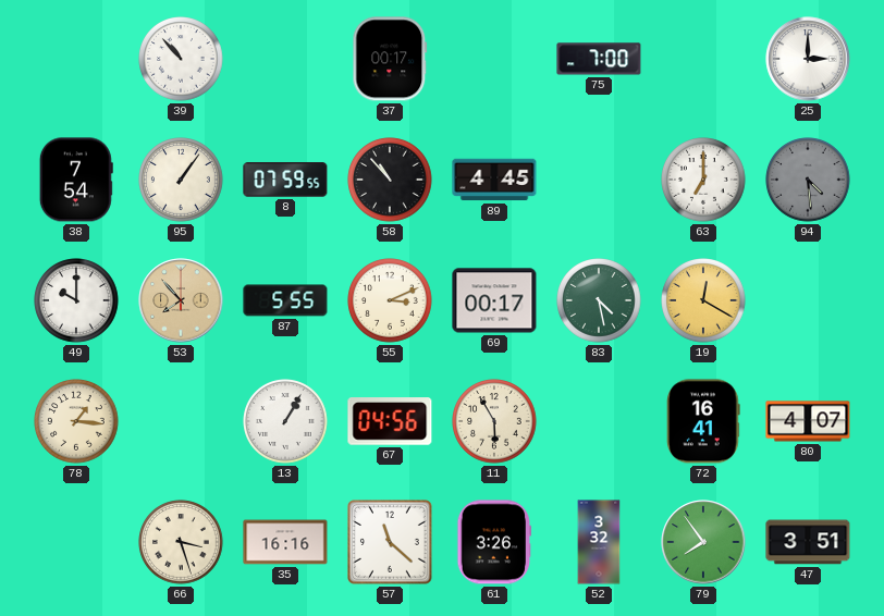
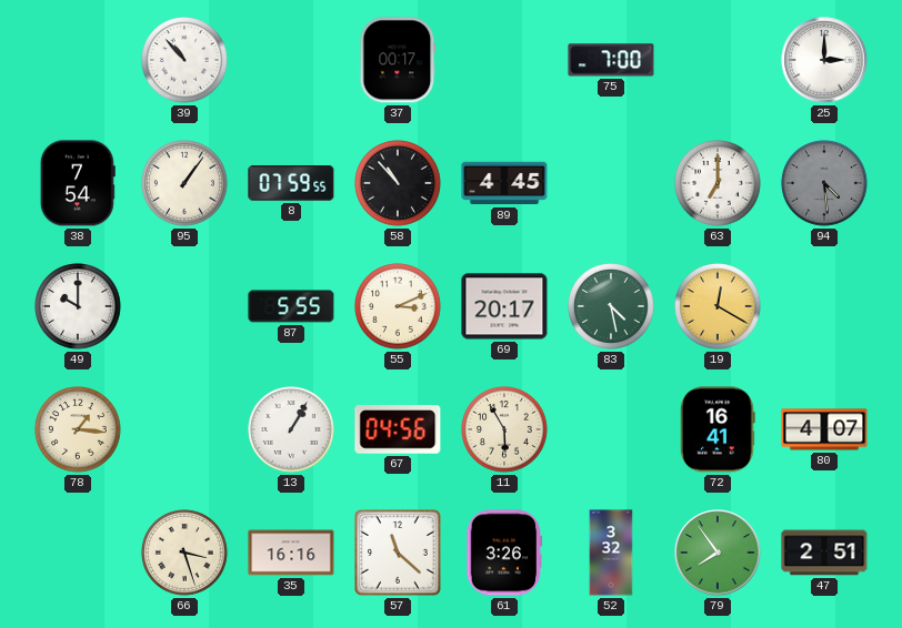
53: 7:53 -> none
69: 00:17 -> 20:17
47: 3:51 -> 2:51
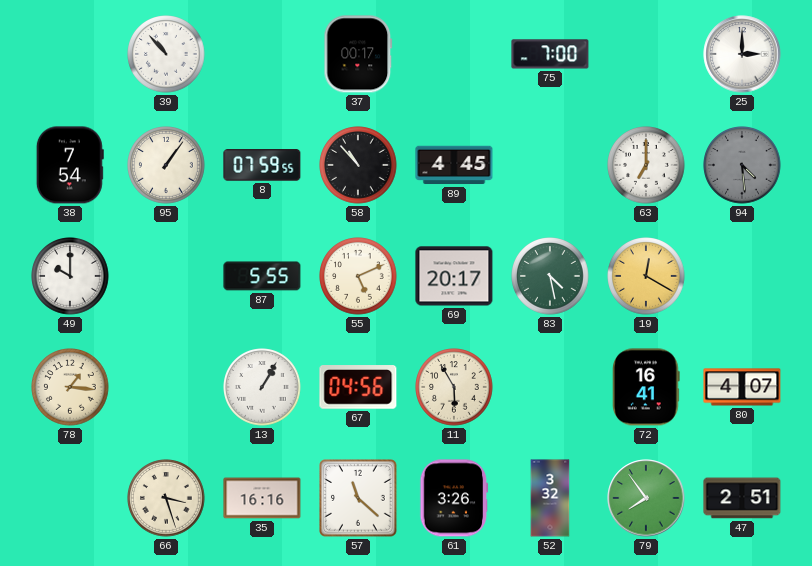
55: 3:11 -> 5:11
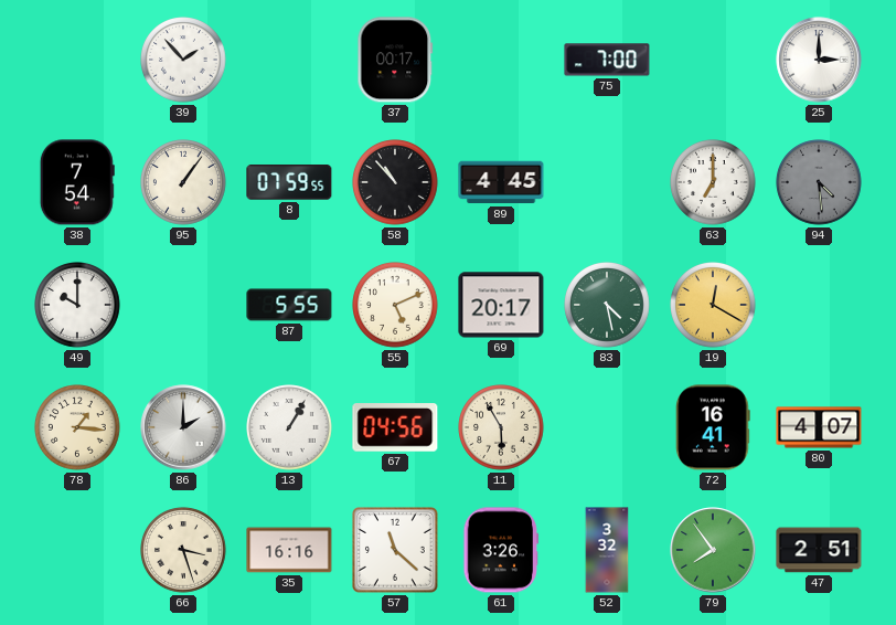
39: 10:53 -> 1:53
86: none -> 2:00
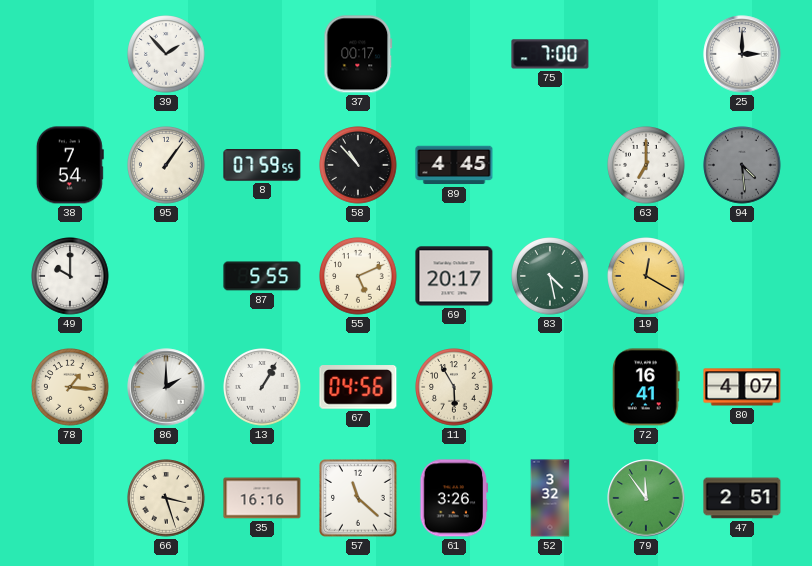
79: 7:54 -> 11:54
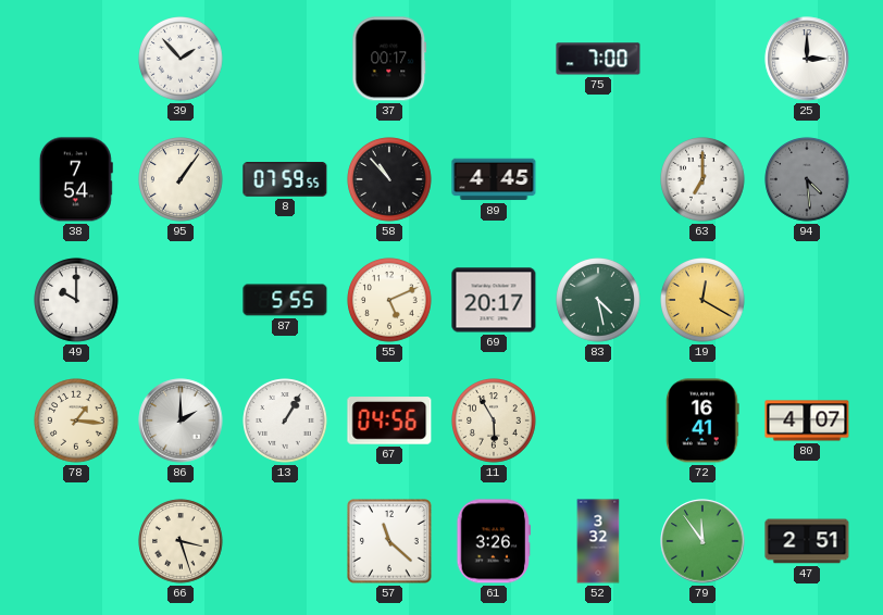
35: 16:16 -> none
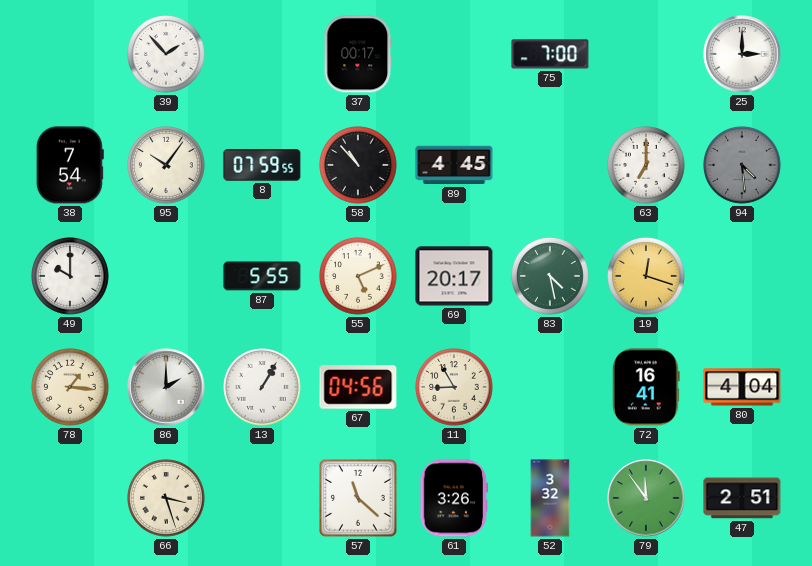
95: 1:06 -> 10:06
19: 12:20 -> 12:18
11: 5:55 -> 8:55
80: 4:07 -> 4:04
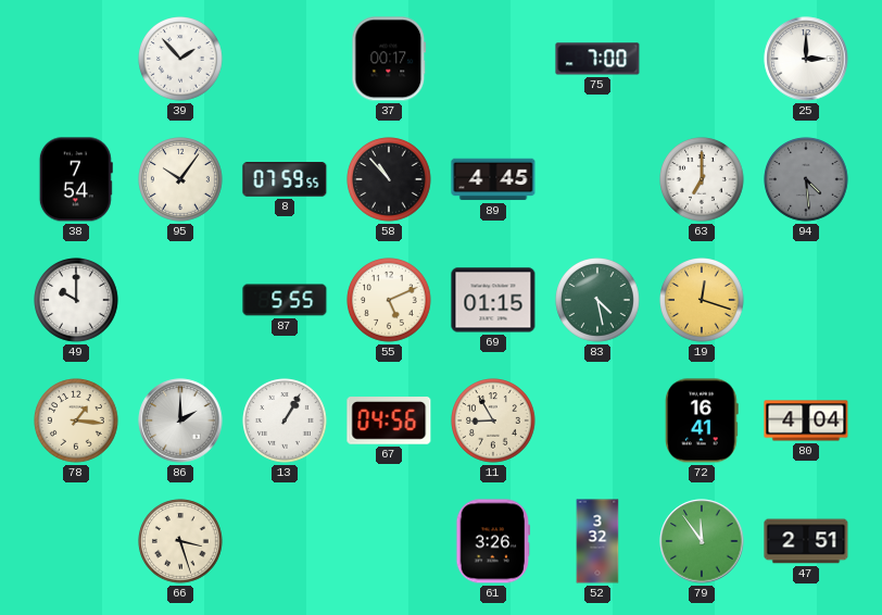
69: 20:17 -> 01:15
57: 11:22 -> none
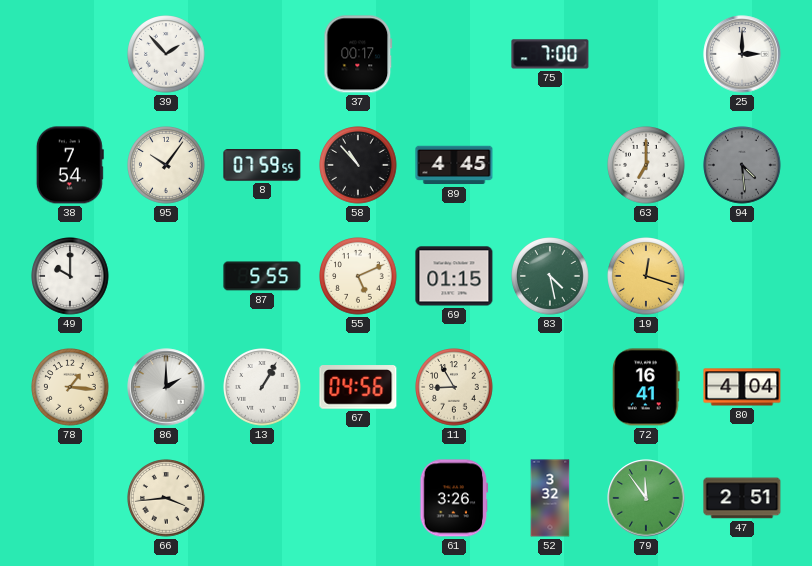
66: 3:27 -> 3:44
